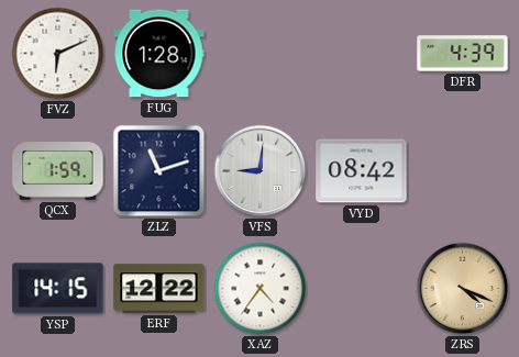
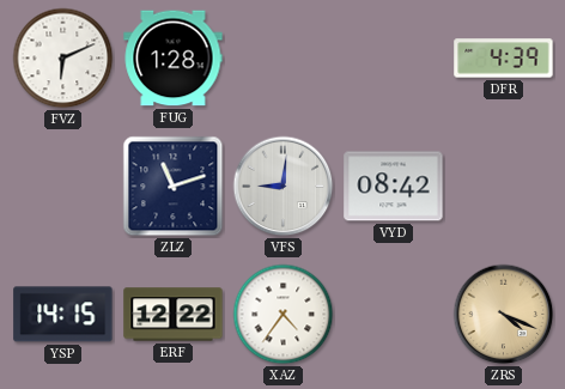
QCX: 1:59 -> none
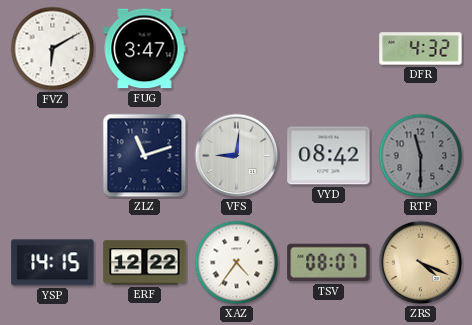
FVZ: 6:11 -> 6:10
FUG: 1:28 -> 3:47
DFR: 4:39 -> 4:32
RTP: none -> 11:30
TSV: none -> 08:07
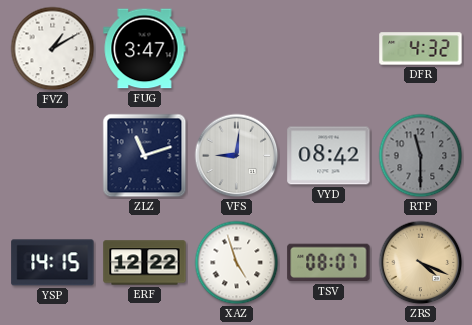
FVZ: 6:10 -> 1:10
XAZ: 4:36 -> 4:57
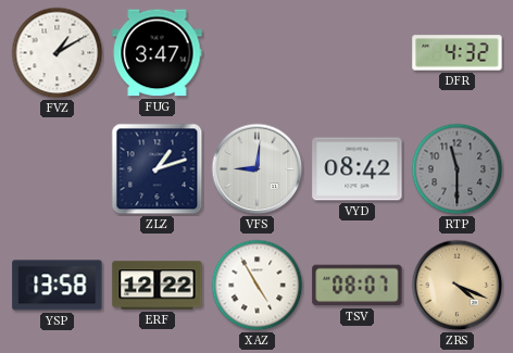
ZLZ: 11:12 -> 1:12
YSP: 14:15 -> 13:58
XAZ: 4:57 -> 4:55
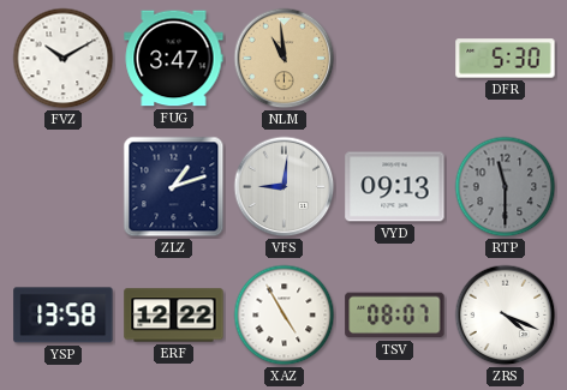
FVZ: 1:10 -> 10:10
NLM: none -> 10:59
DFR: 4:32 -> 5:30
VYD: 08:42 -> 09:13
ZRS dial: champagne -> white
